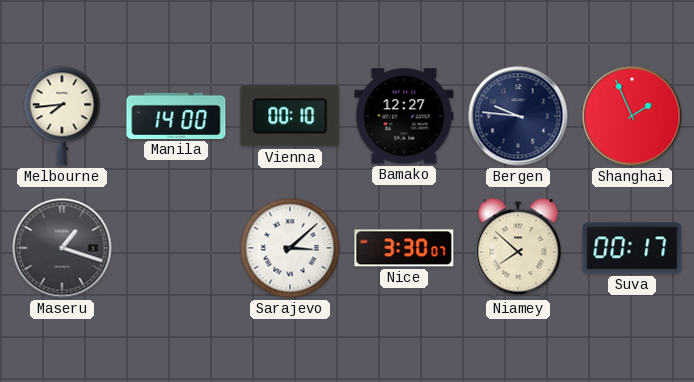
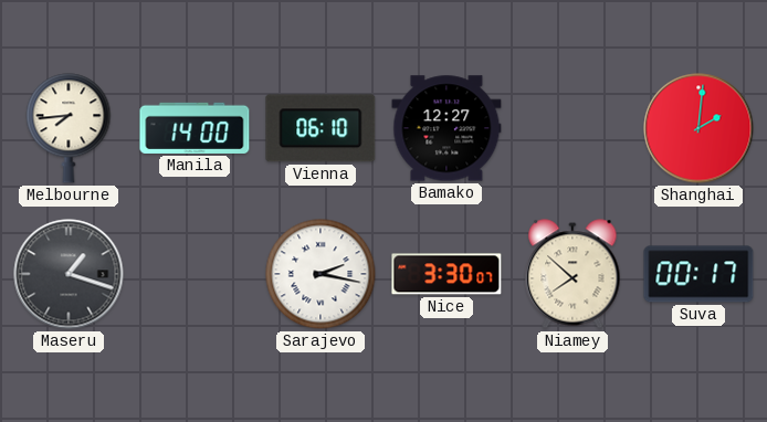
Vienna: 00:10 -> 06:10
Bergen: 9:46 -> none
Shanghai: 1:56 -> 2:01
Sarajevo: 3:08 -> 2:17
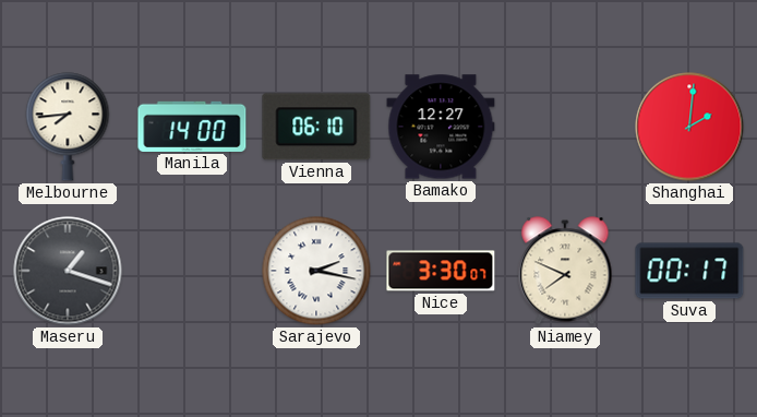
Niamey: 7:52 -> 7:49
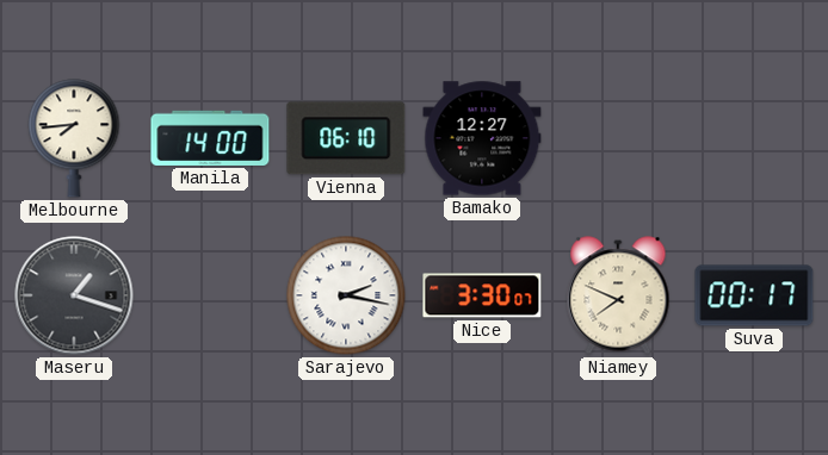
Shanghai: 2:01 -> none
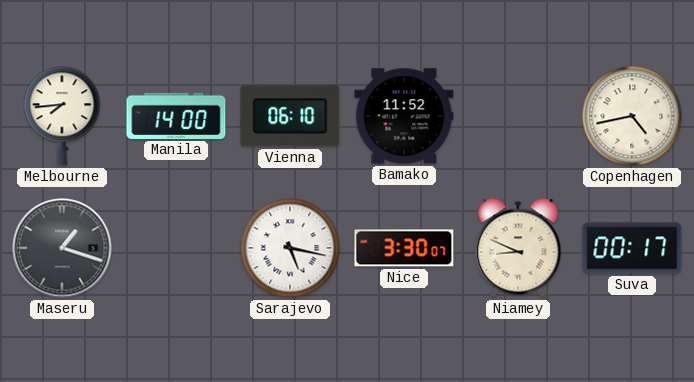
Bamako: 12:27 -> 11:52
Copenhagen: none -> 4:43
Sarajevo: 2:17 -> 5:17
Niamey: 7:49 -> 8:49
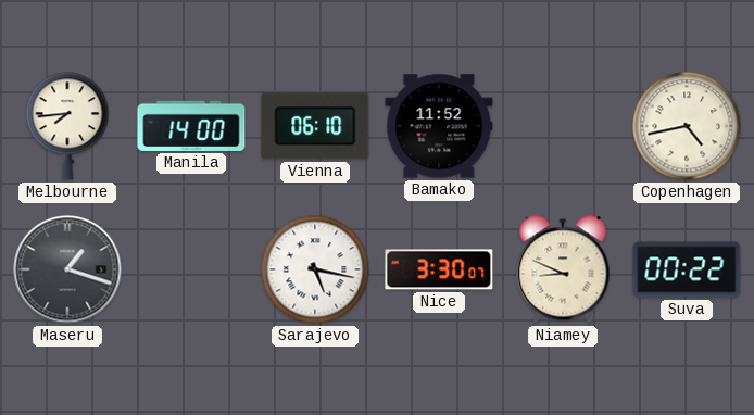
Suva: 00:17 -> 00:22
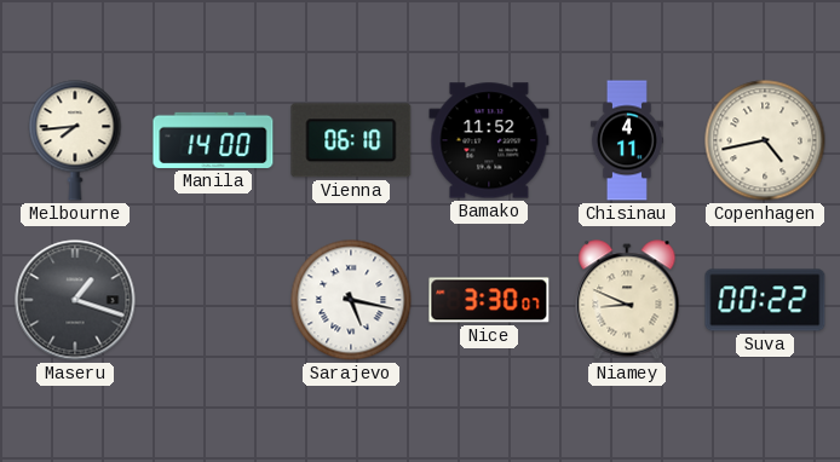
Chisinau: none -> 4:11
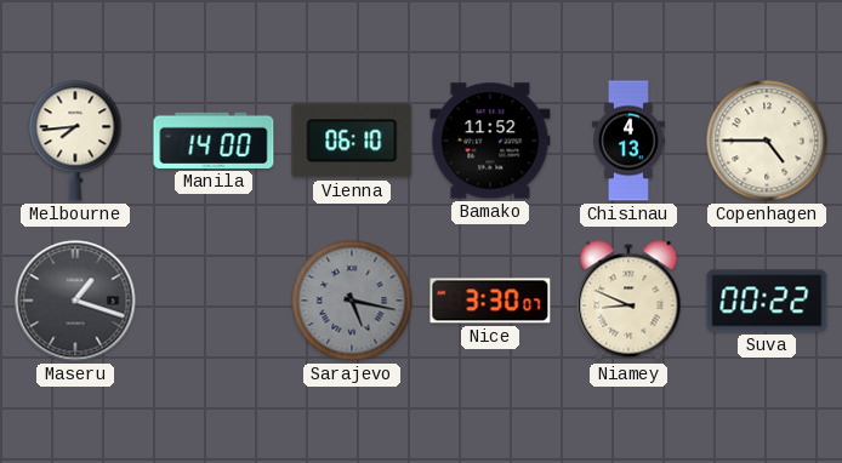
Chisinau: 4:11 -> 4:13
Copenhagen: 4:43 -> 4:45
Sarajevo dial: white -> grey
